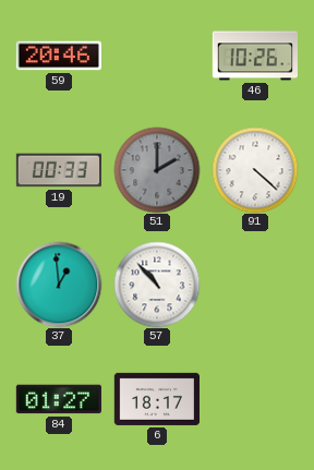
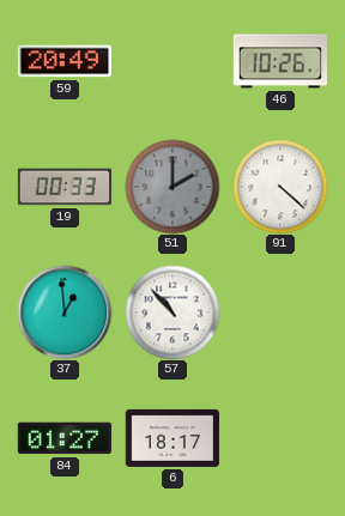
59: 20:46 -> 20:49
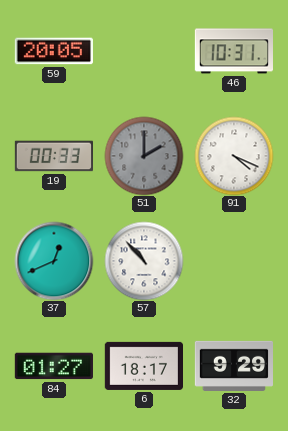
59: 20:49 -> 20:05
46: 10:26 -> 10:31
91: 4:22 -> 4:19
37: 12:59 -> 12:41
32: none -> 9:29
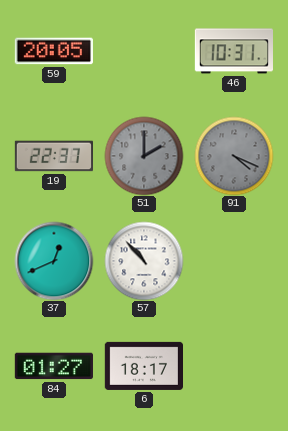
19: 00:33 -> 22:37
91 dial: white -> grey
32: 9:29 -> none
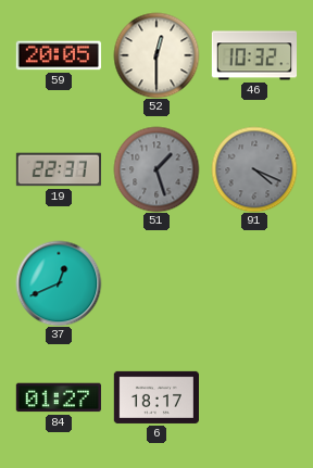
52: none -> 12:30
46: 10:31 -> 10:32
51: 2:00 -> 1:27
57: 10:53 -> none
